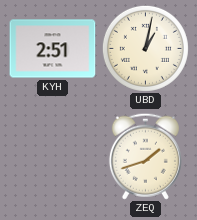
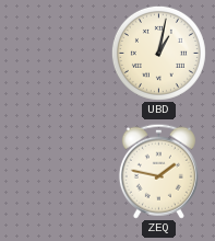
KYH: 2:51 -> none
ZEQ: 1:42 -> 1:47
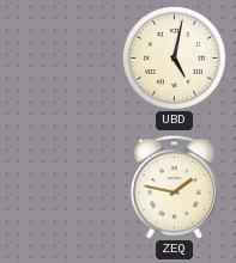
UBD: 1:02 -> 5:02
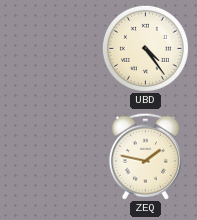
UBD: 5:02 -> 4:24
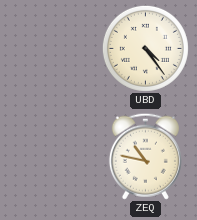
ZEQ: 1:47 -> 10:47
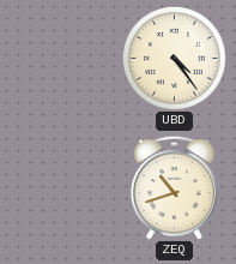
ZEQ: 10:47 -> 10:42
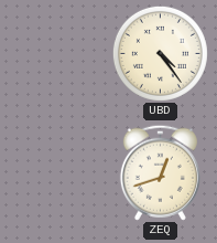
ZEQ: 10:42 -> 12:42
